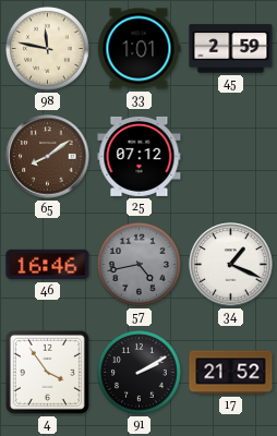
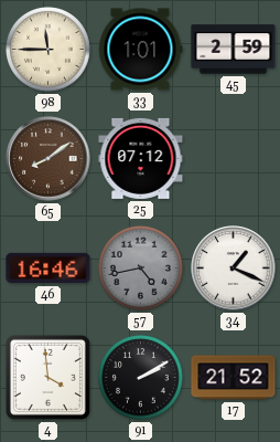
98: 11:47 -> 11:45
4: 3:54 -> 3:59
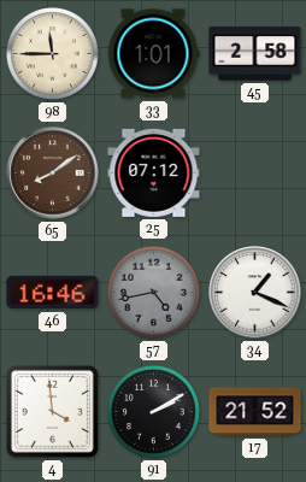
45: 2:59 -> 2:58
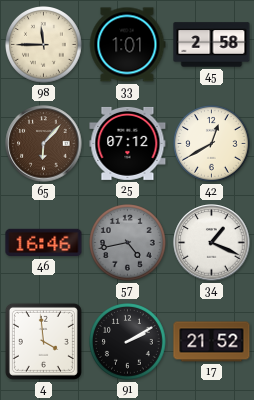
65: 8:09 -> 6:07
42: none -> 12:40
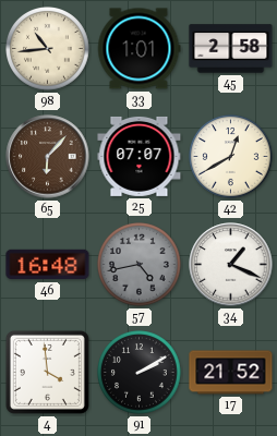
98: 11:45 -> 10:44
25: 07:12 -> 07:07
46: 16:46 -> 16:48
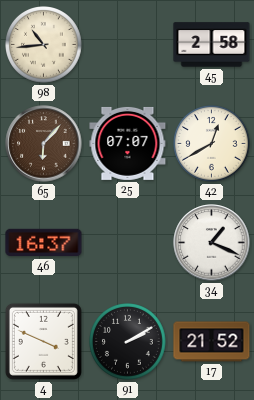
33: 1:01 -> none
46: 16:48 -> 16:37
57: 4:43 -> none
4: 3:59 -> 3:49
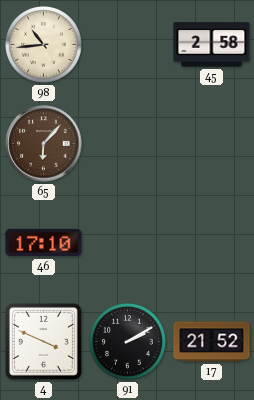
25: 07:07 -> none
42: 12:40 -> none
46: 16:37 -> 17:10
34: 1:19 -> none
